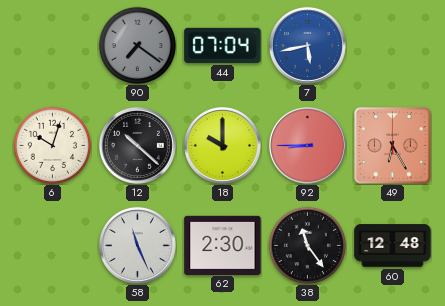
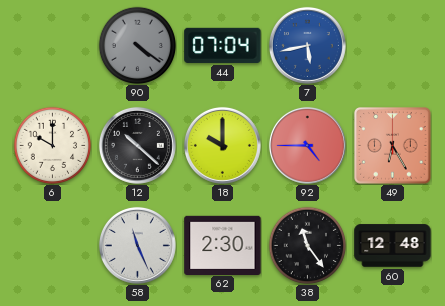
90: 7:21 -> 4:21
6: 10:03 -> 10:00
92: 8:45 -> 4:45
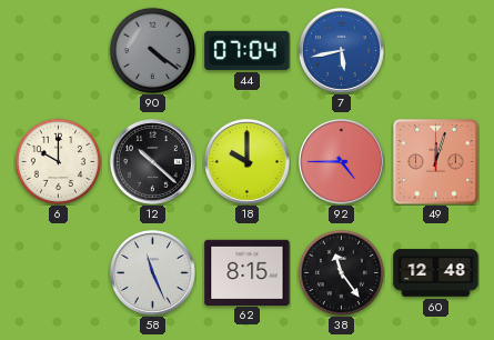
49: 6:25 -> 12:03
62: 2:30 -> 8:15
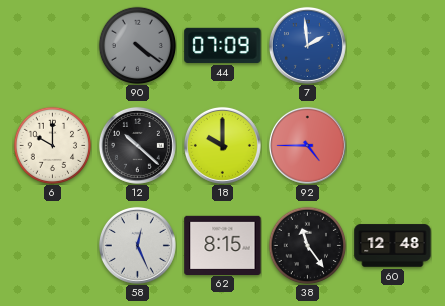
44: 07:04 -> 07:09
7: 5:43 -> 1:59
49: 12:03 -> none
58: 11:26 -> 12:26
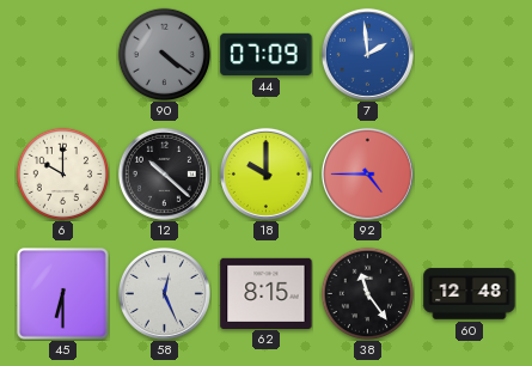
45: none -> 6:30
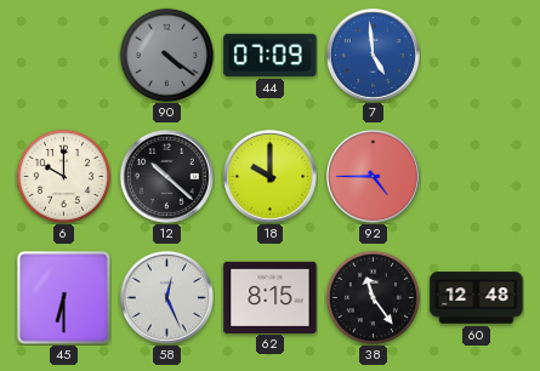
7: 1:59 -> 4:59
